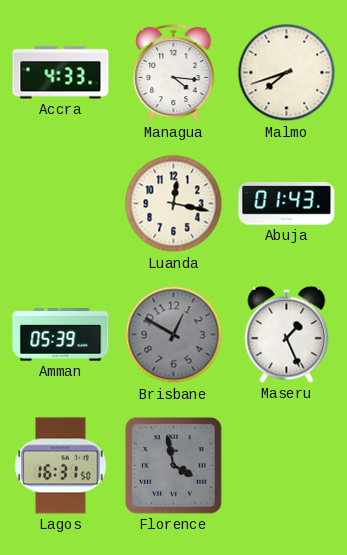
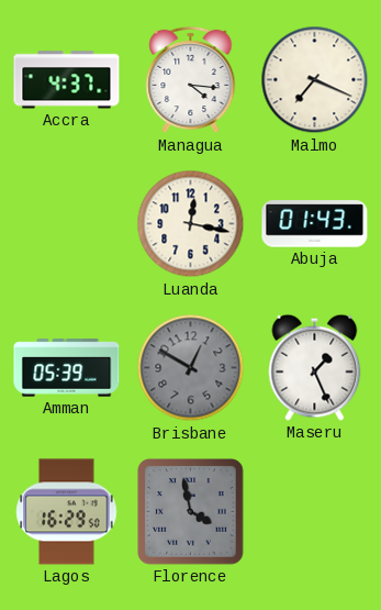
Accra: 4:33 -> 4:37
Malmo: 7:42 -> 7:19
Lagos: 16:31 -> 16:29
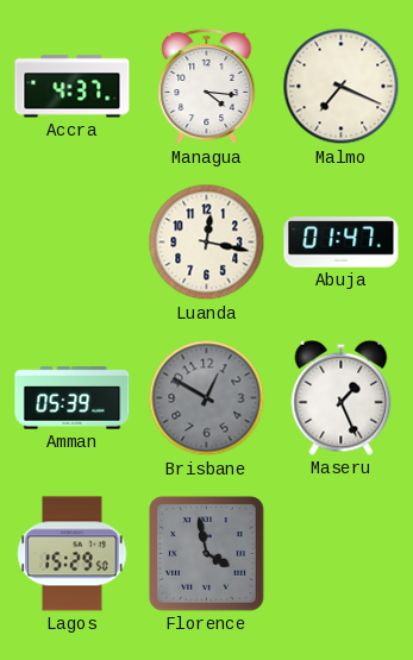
Abuja: 01:43 -> 01:47
Lagos: 16:29 -> 15:29
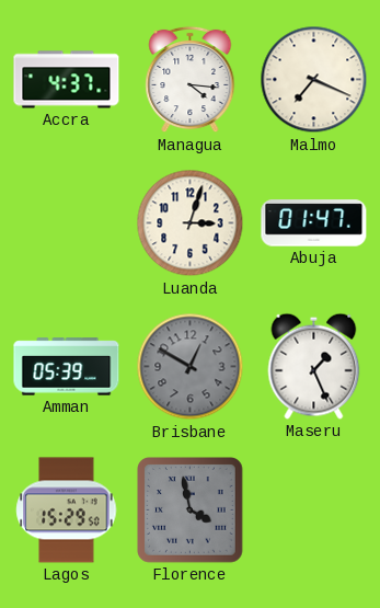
Luanda: 12:17 -> 3:03
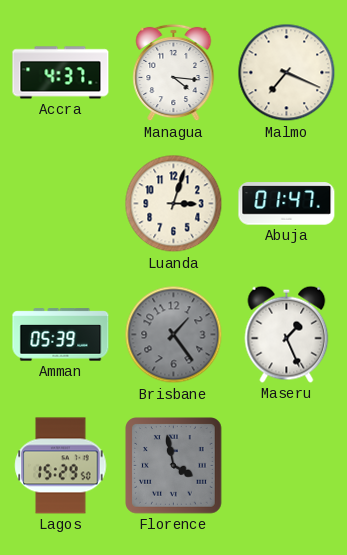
Brisbane: 12:50 -> 1:24
